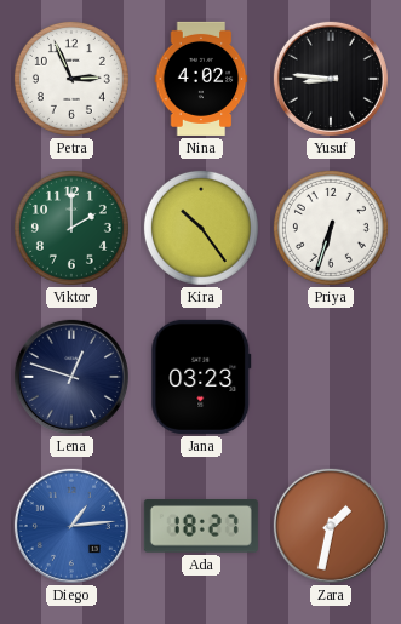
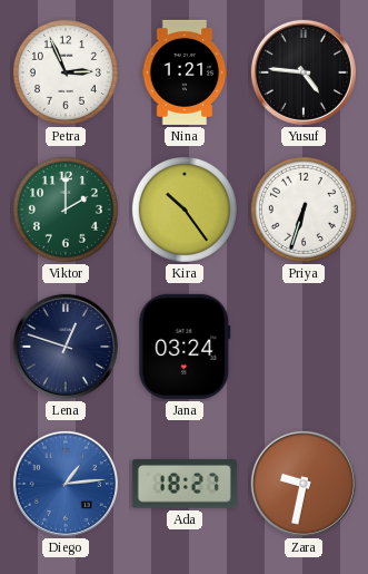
Nina: 4:02 -> 1:21
Yusuf: 8:46 -> 4:46
Jana: 03:23 -> 03:24
Zara: 1:32 -> 9:32
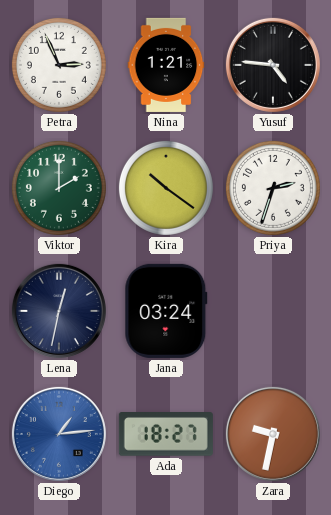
Kira: 10:24 -> 10:21
Priya: 6:33 -> 2:33
Lena: 12:48 -> 12:32
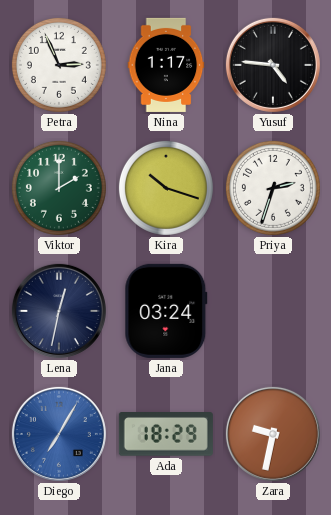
Nina: 1:21 -> 1:17
Kira: 10:21 -> 10:18
Diego: 1:14 -> 7:05
Ada: 18:27 -> 18:29
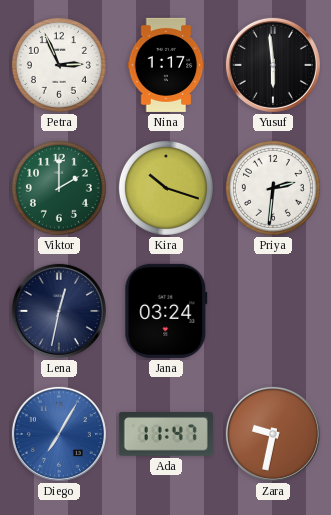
Yusuf: 4:46 -> 5:59
Priya: 2:33 -> 2:31
Ada: 18:29 -> 11:47
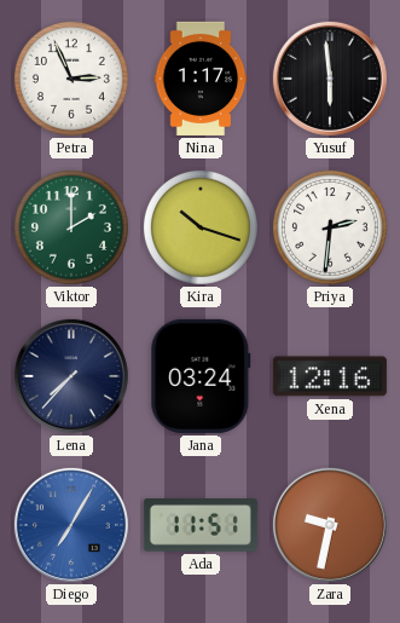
Lena: 12:32 -> 7:37
Xena: none -> 12:16
Ada: 11:47 -> 11:51
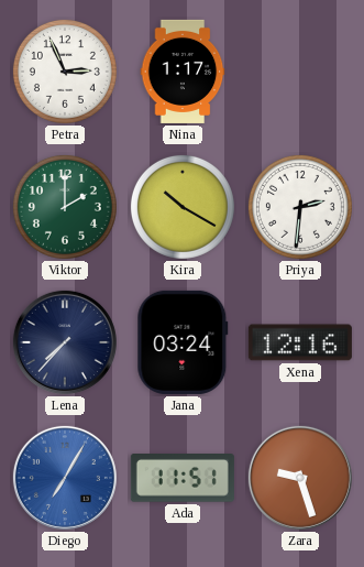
Yusuf: 5:59 -> none
Kira: 10:18 -> 10:20
Zara: 9:32 -> 9:27
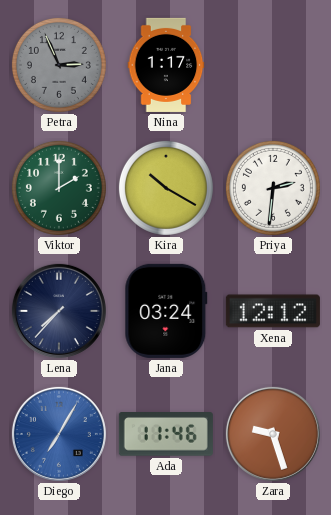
Petra dial: white -> grey
Xena: 12:16 -> 12:12
Ada: 11:51 -> 11:46
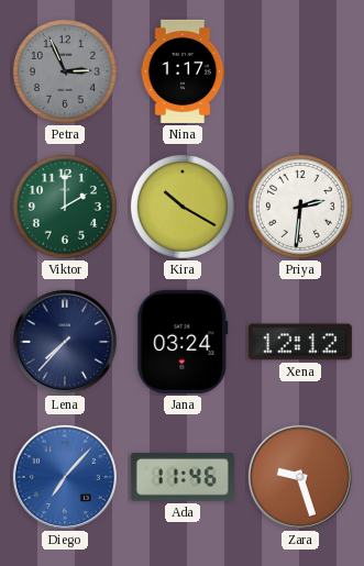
Diego: 7:05 -> 7:07
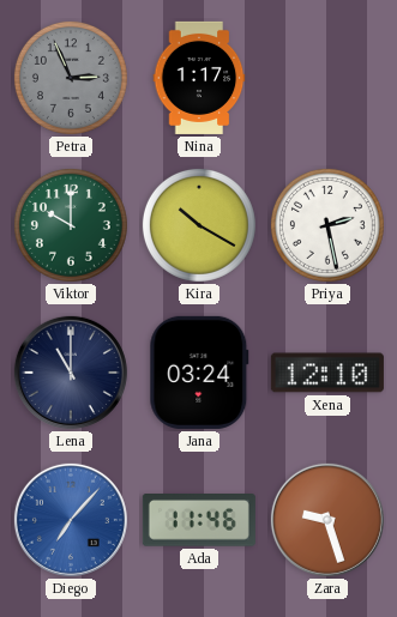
Viktor: 2:00 -> 10:00
Priya: 2:31 -> 2:28
Lena: 7:37 -> 11:00
Xena: 12:12 -> 12:10
